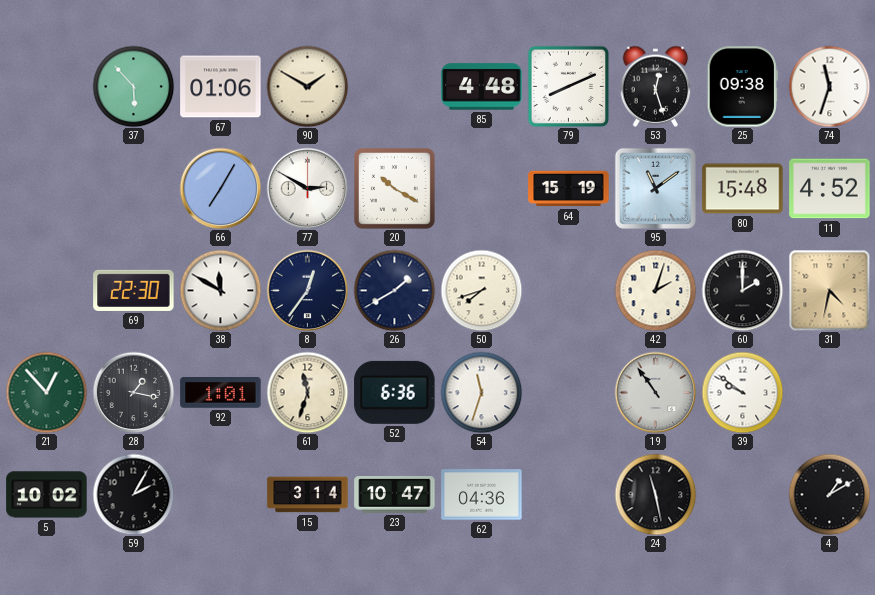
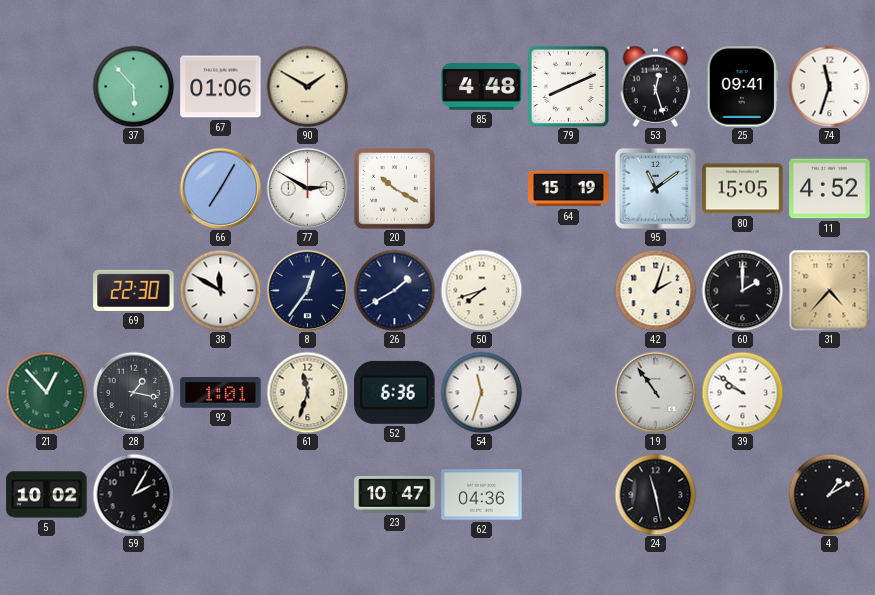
25: 09:38 -> 09:41
80: 15:48 -> 15:05
31: 4:32 -> 4:37
15: 3:14 -> none
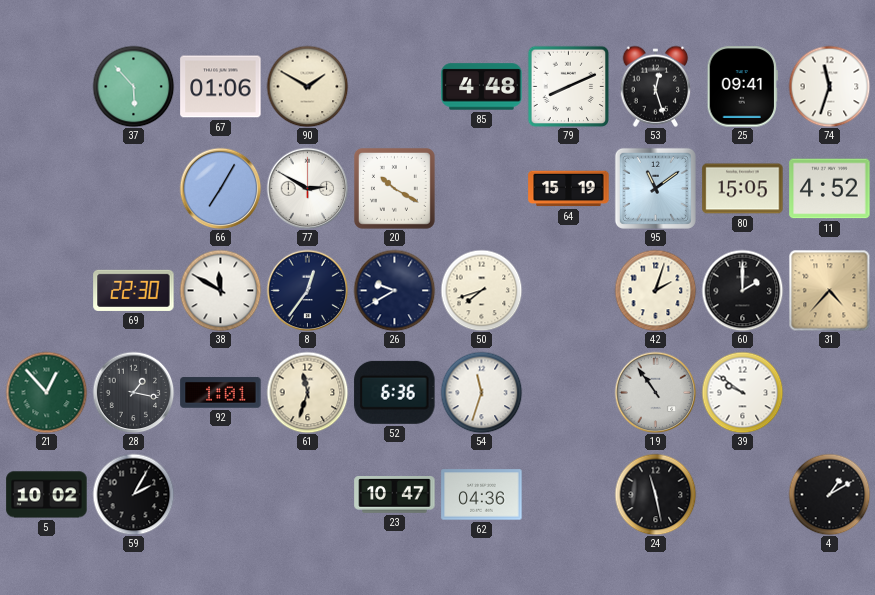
26: 1:40 -> 9:40
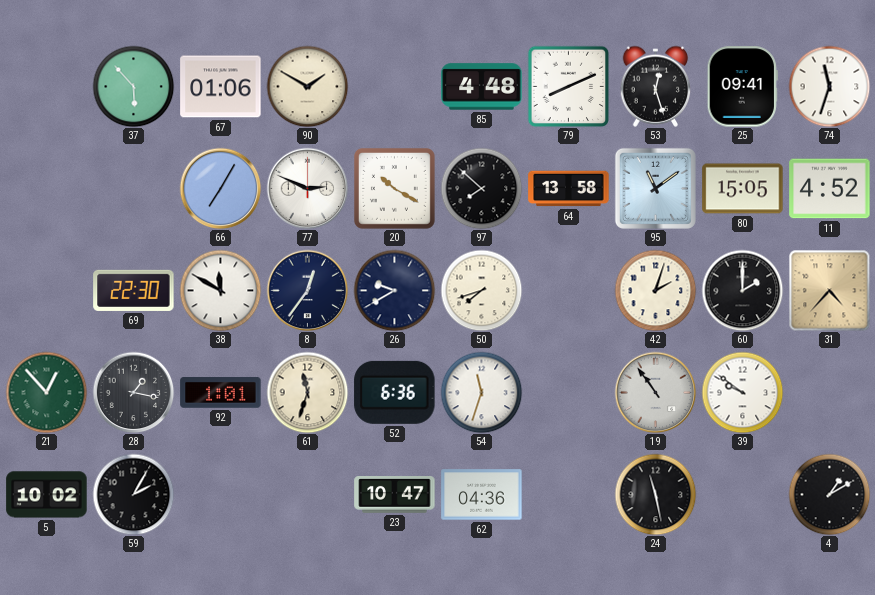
77: 2:50 -> 2:49
97: none -> 7:52
64: 15:19 -> 13:58
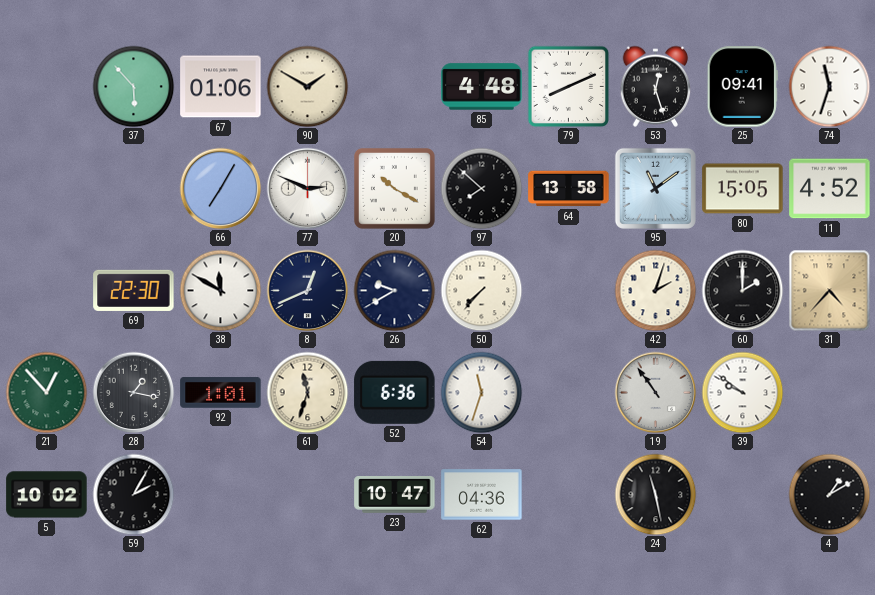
8: 12:36 -> 12:41
50: 7:42 -> 7:37
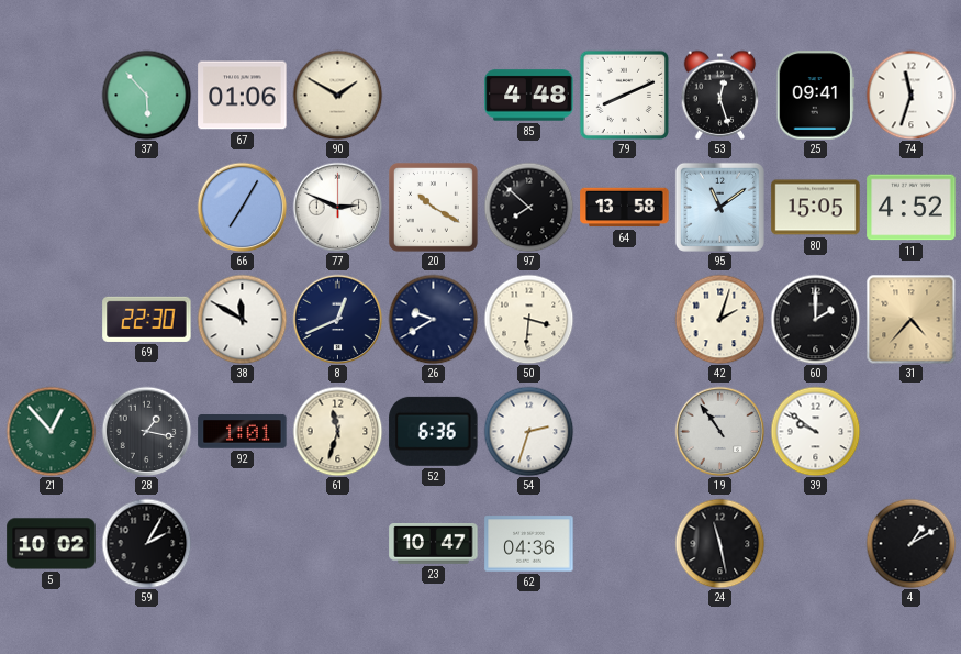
50: 7:37 -> 3:31
54: 11:33 -> 2:33
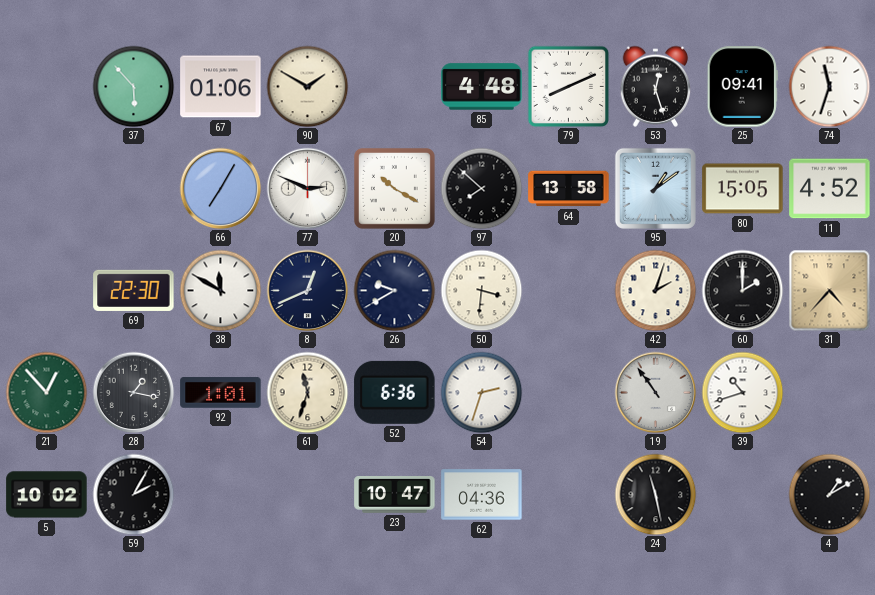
95: 11:09 -> 1:09
39: 9:51 -> 10:42
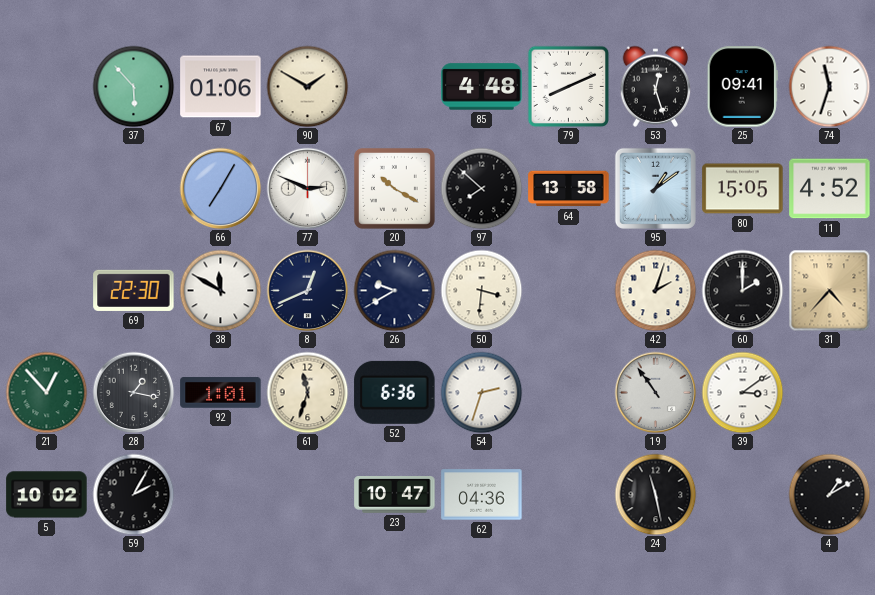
39: 10:42 -> 3:09
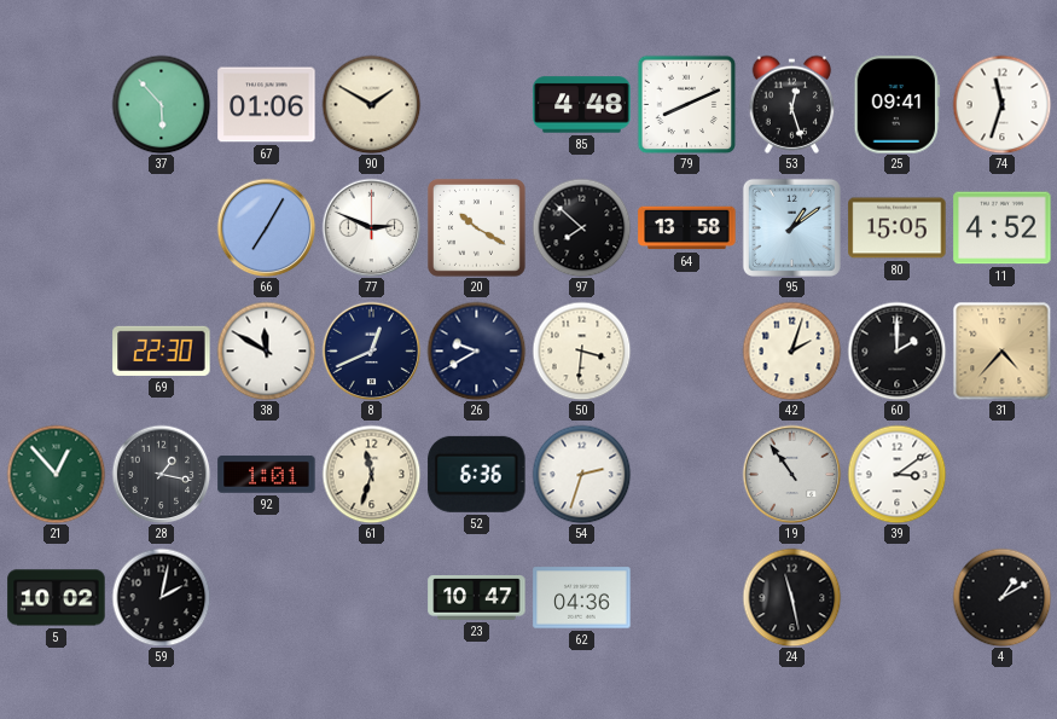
59: 2:05 -> 2:02
